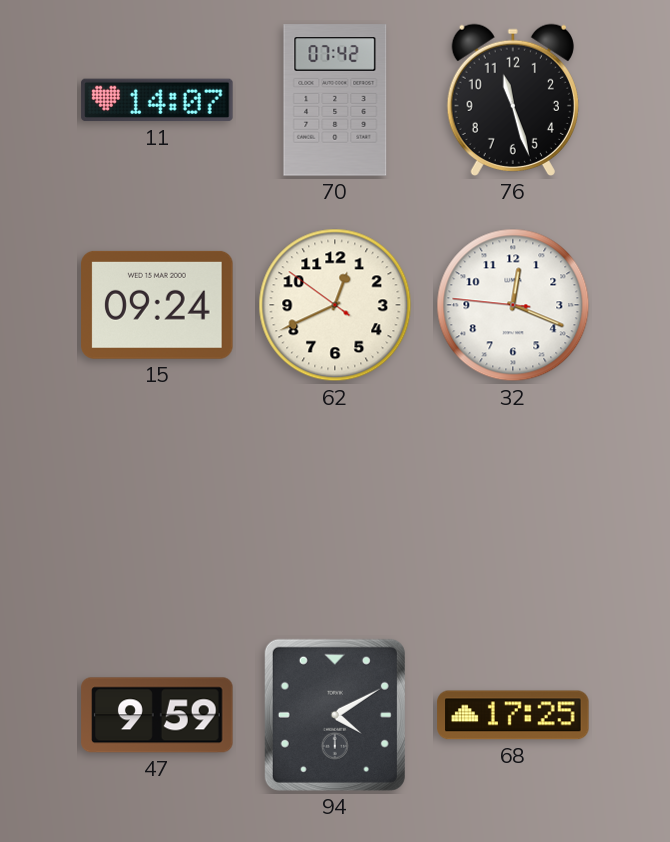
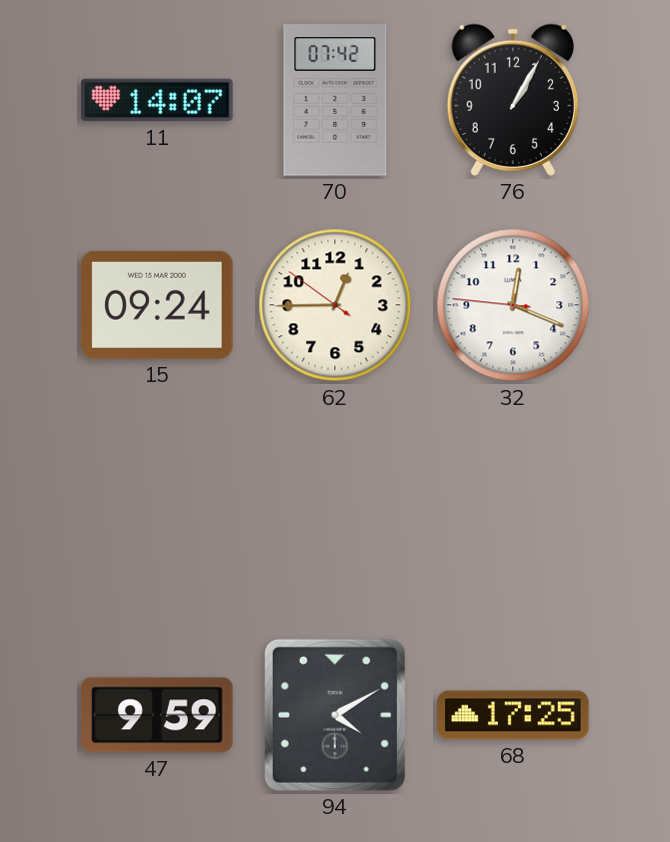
76: 11:27 -> 1:05
62: 12:40 -> 12:44
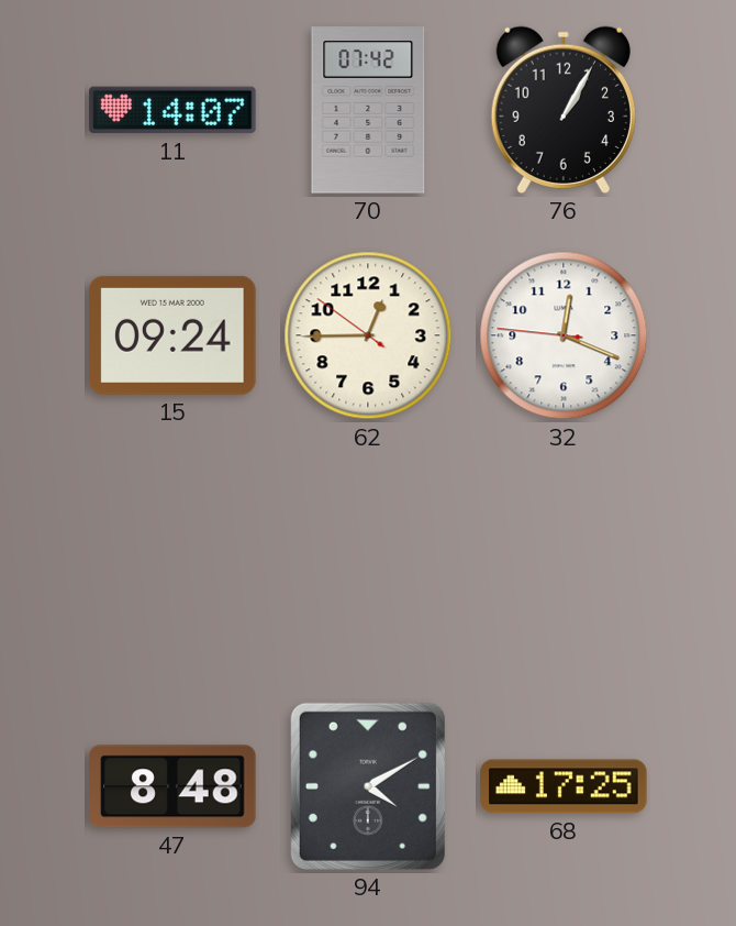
47: 9:59 -> 8:48
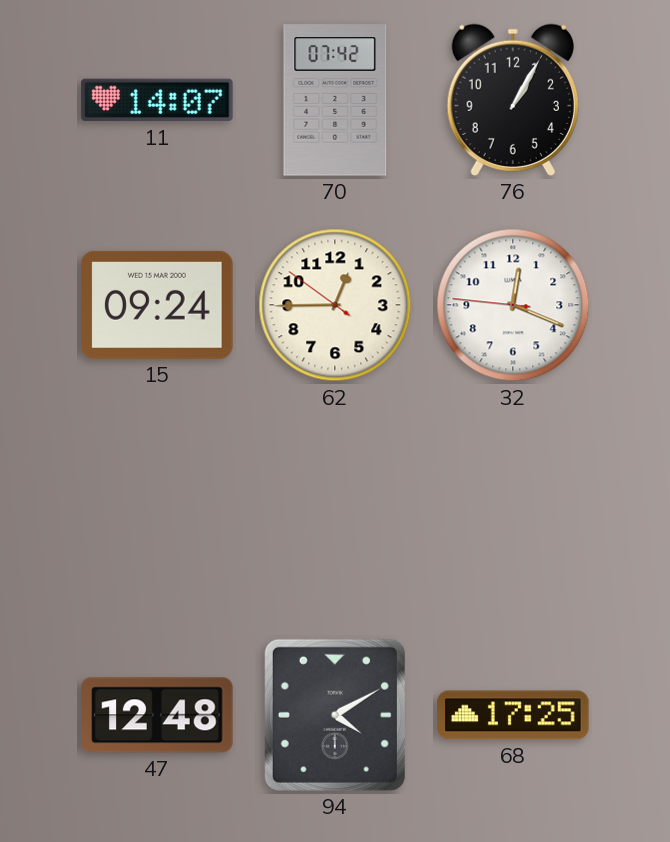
47: 8:48 -> 12:48
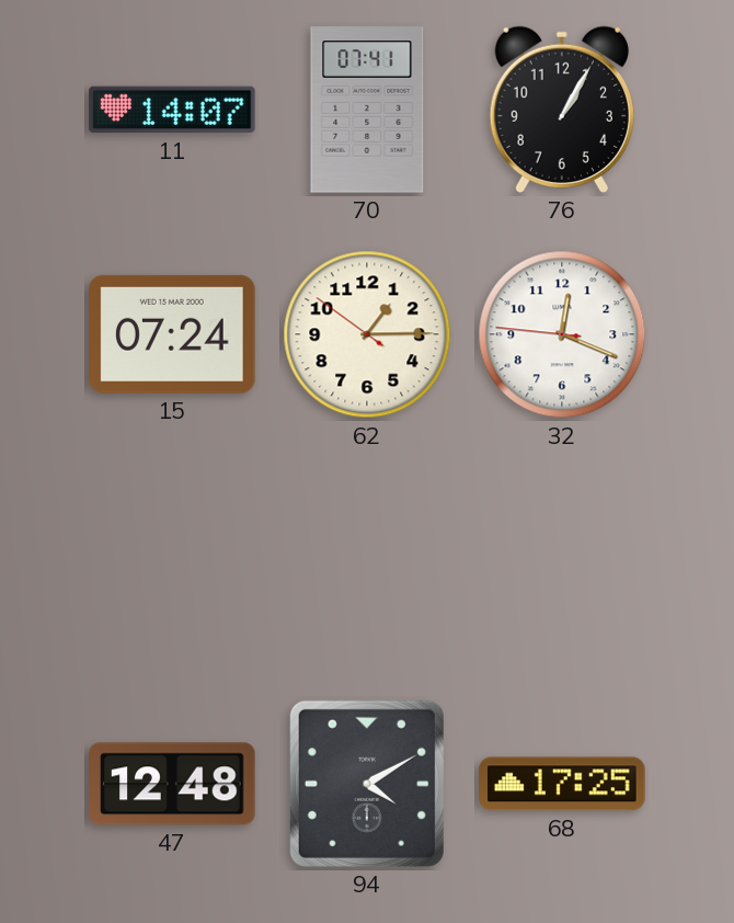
70: 07:42 -> 07:41
15: 09:24 -> 07:24
62: 12:44 -> 1:14
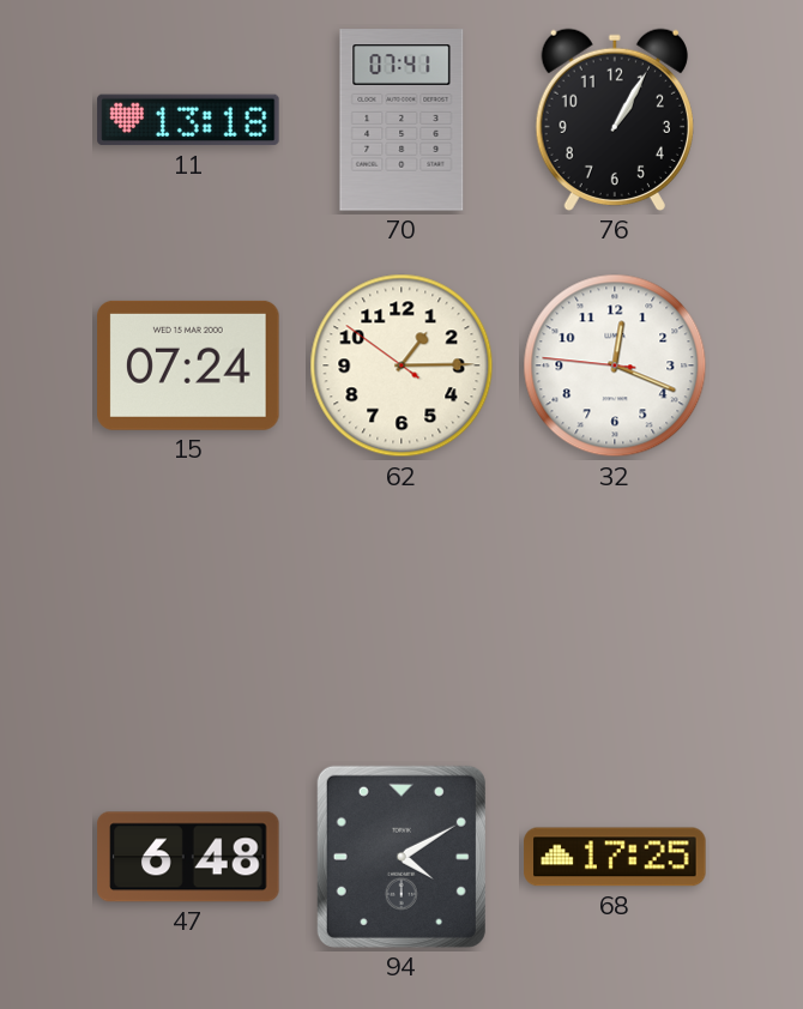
11: 14:07 -> 13:18
47: 12:48 -> 6:48
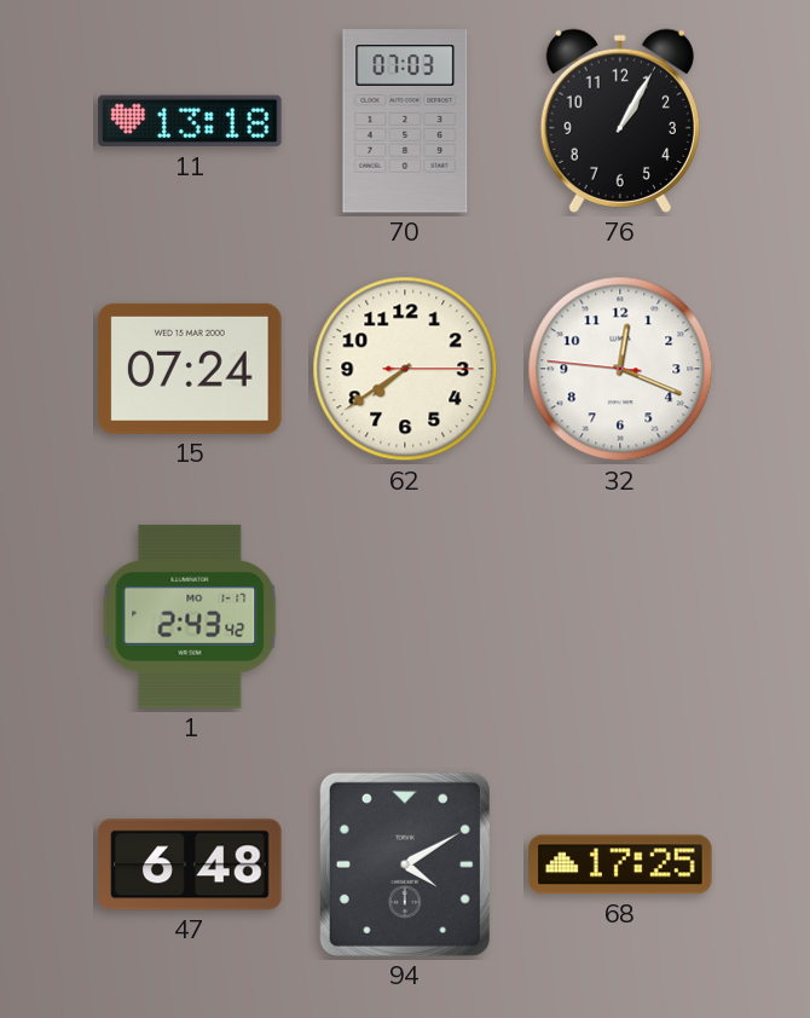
70: 07:41 -> 07:03
62: 1:14 -> 7:39
1: none -> 2:43
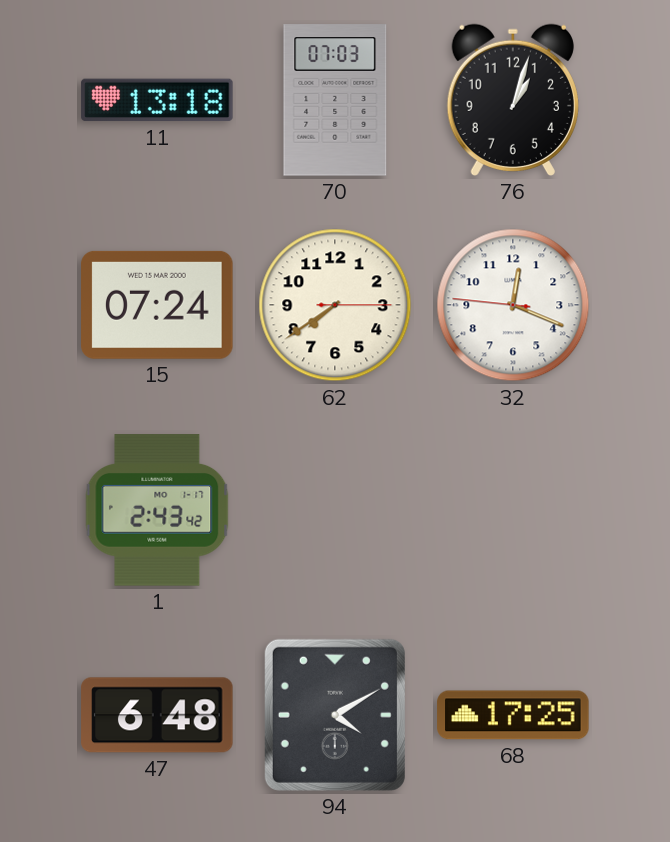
76: 1:05 -> 1:03
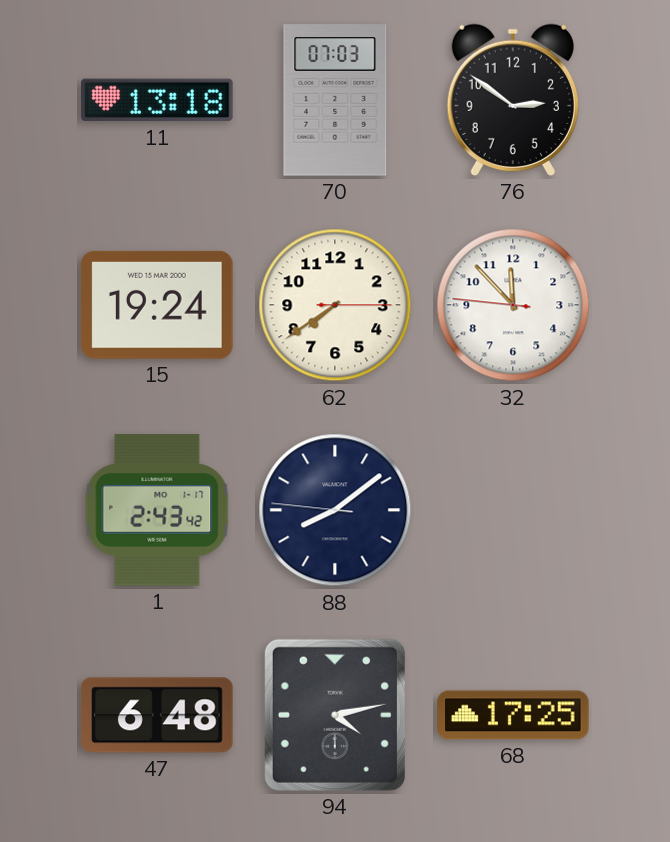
76: 1:03 -> 2:51
15: 07:24 -> 19:24
32: 12:18 -> 11:52
88: none -> 8:08
94: 4:10 -> 4:13
